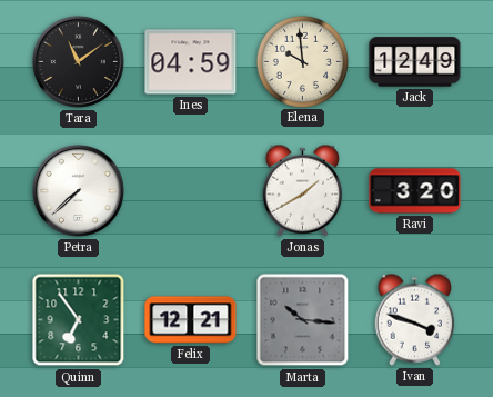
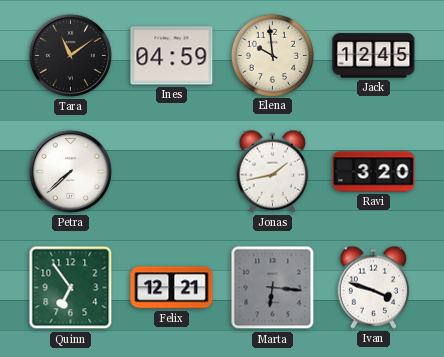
Jack: 12:49 -> 12:45
Jonas: 1:40 -> 1:43
Marta: 10:16 -> 6:16
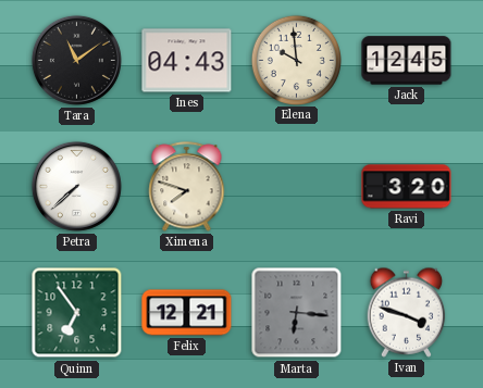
Ines: 04:59 -> 04:43
Ximena: none -> 7:48
Jonas: 1:43 -> none
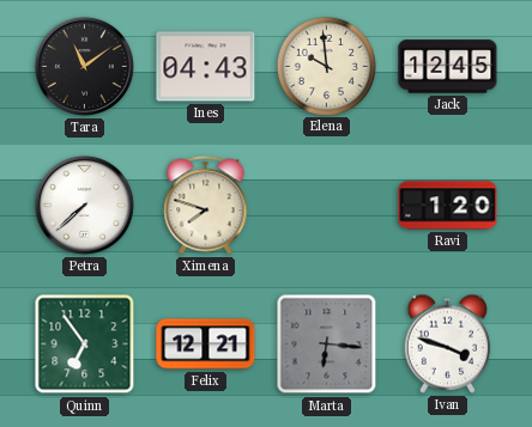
Ravi: 3:20 -> 1:20
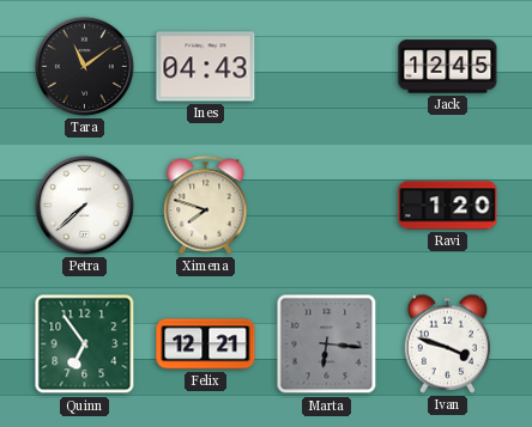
Elena: 9:59 -> none
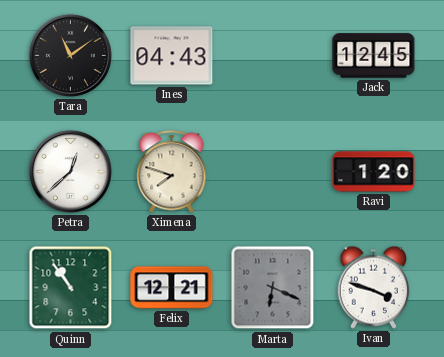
Petra: 7:38 -> 12:38
Quinn: 6:54 -> 10:54
Marta: 6:16 -> 6:19
